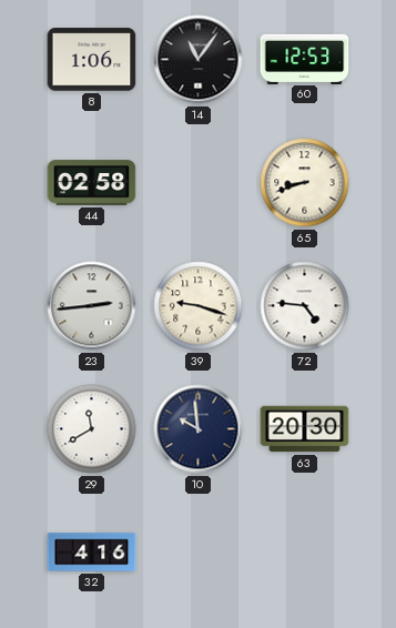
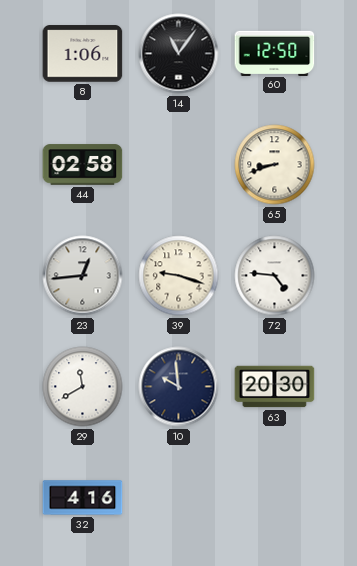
60: 12:53 -> 12:50
23: 2:44 -> 12:44
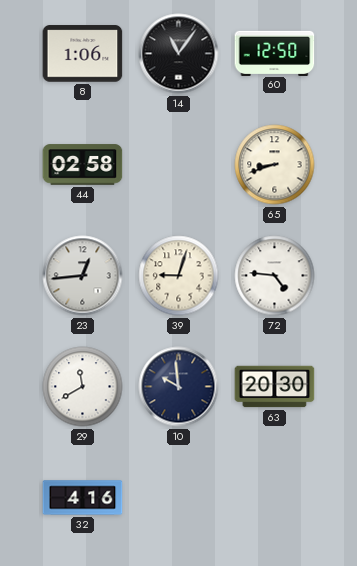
39: 9:18 -> 9:03
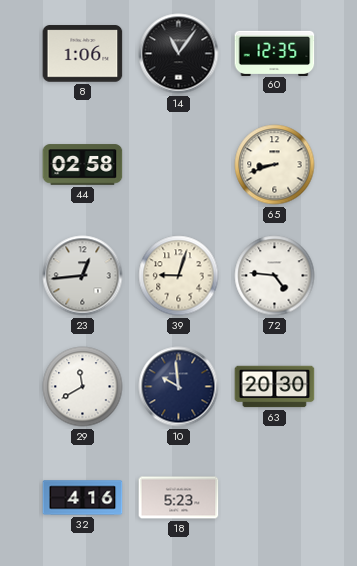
60: 12:50 -> 12:35
18: none -> 5:23
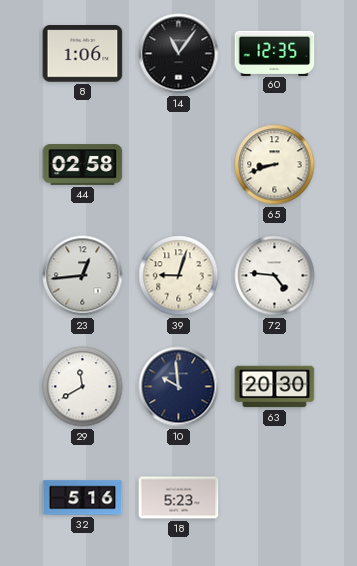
32: 4:16 -> 5:16
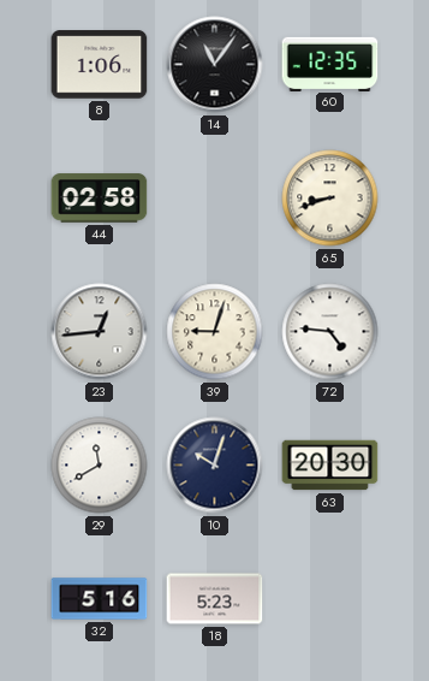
10: 9:59 -> 10:03
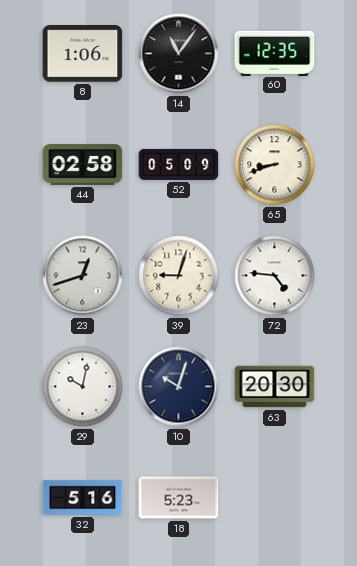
52: none -> 05:09
23: 12:44 -> 12:42
29: 11:40 -> 10:02
